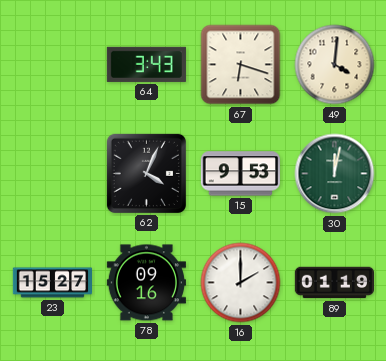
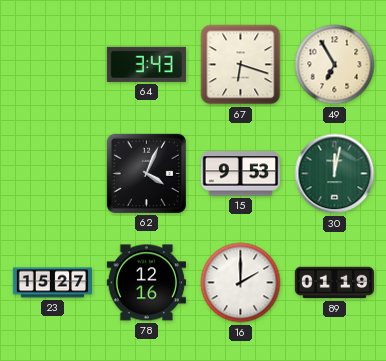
49: 4:01 -> 6:55
78: 09:16 -> 12:16
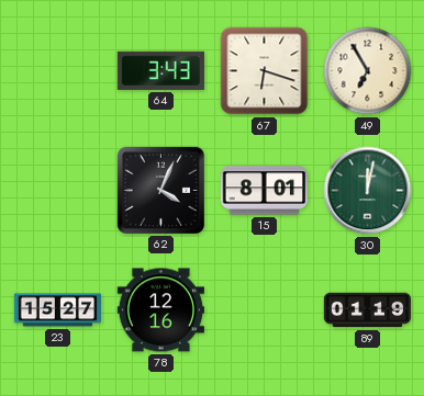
15: 9:53 -> 8:01
16: 2:00 -> none
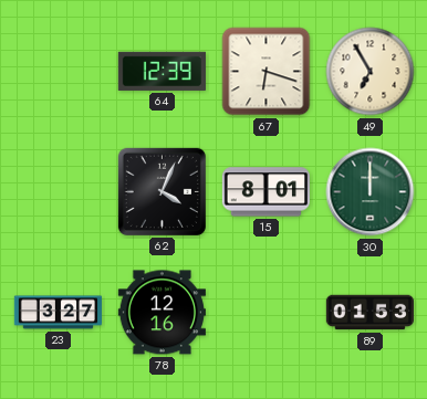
64: 3:43 -> 12:39
30: 12:02 -> 12:00
23: 15:27 -> 3:27
89: 01:19 -> 01:53
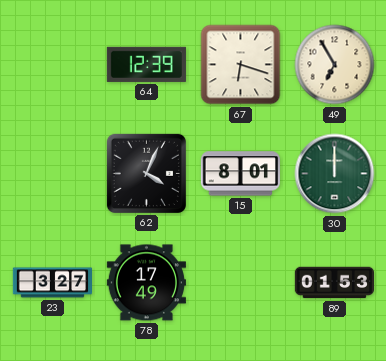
78: 12:16 -> 17:49
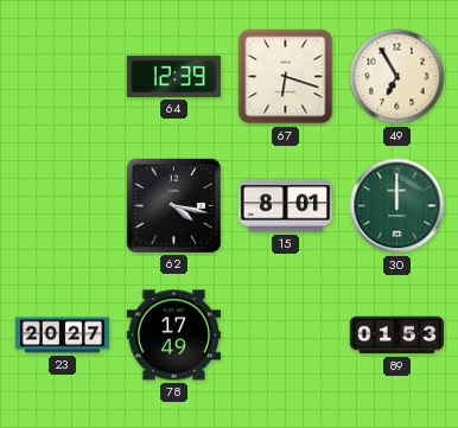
62: 4:04 -> 4:17
23: 3:27 -> 20:27
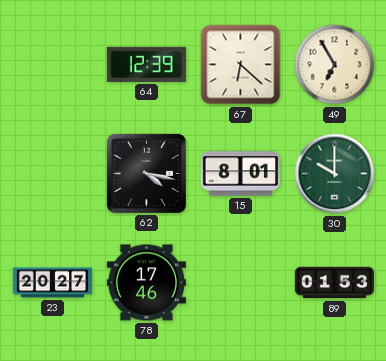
67: 6:18 -> 6:22
30: 12:00 -> 10:00
78: 17:49 -> 17:46
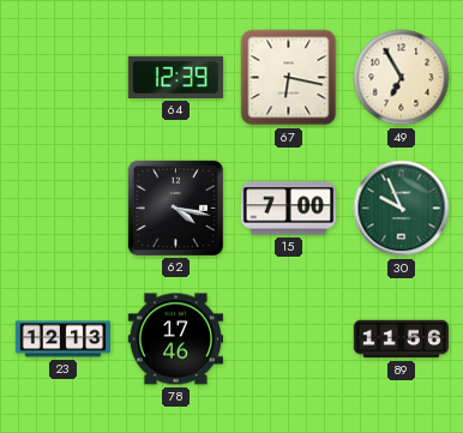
67: 6:22 -> 6:17
15: 8:01 -> 7:00
30: 10:00 -> 9:56
23: 20:27 -> 12:13
89: 01:53 -> 11:56
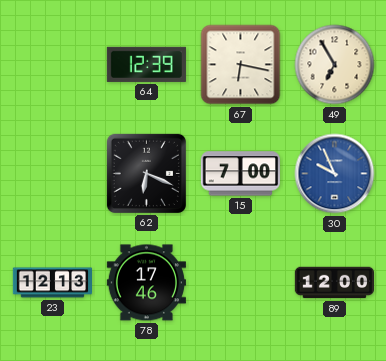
62: 4:17 -> 6:19
30 dial: green -> blue
89: 11:56 -> 12:00
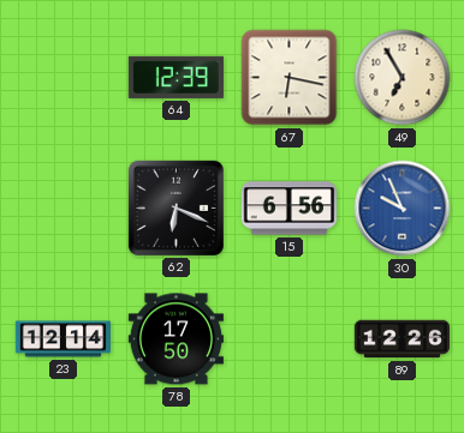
15: 7:00 -> 6:56
23: 12:13 -> 12:14
78: 17:46 -> 17:50
89: 12:00 -> 12:26
